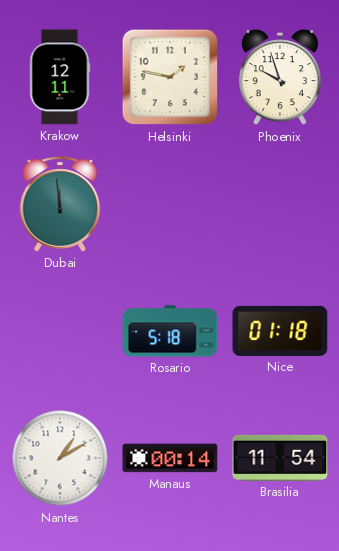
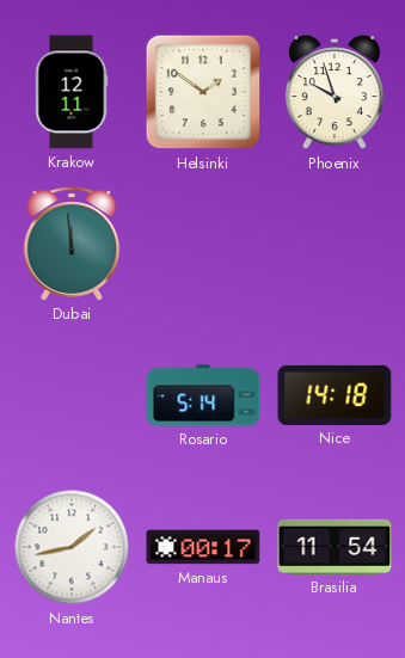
Helsinki: 1:47 -> 1:51
Rosario: 5:18 -> 5:14
Nice: 01:18 -> 14:18
Nantes: 1:10 -> 1:43
Manaus: 00:14 -> 00:17
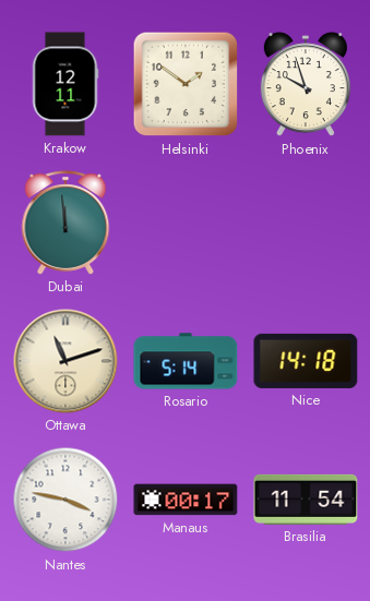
Ottawa: none -> 11:12
Nantes: 1:43 -> 3:47
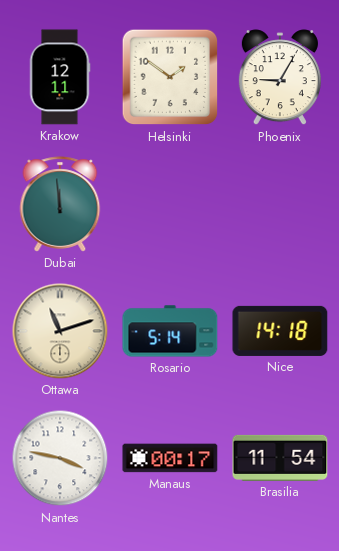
Phoenix: 9:57 -> 9:05
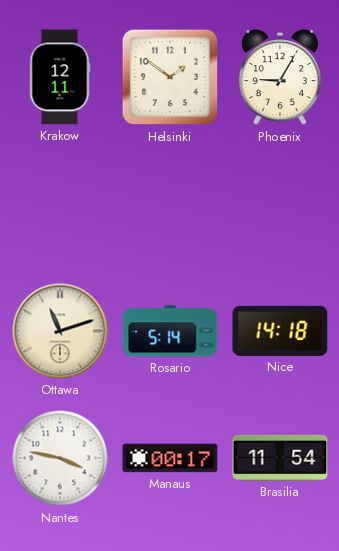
Dubai: 11:59 -> none
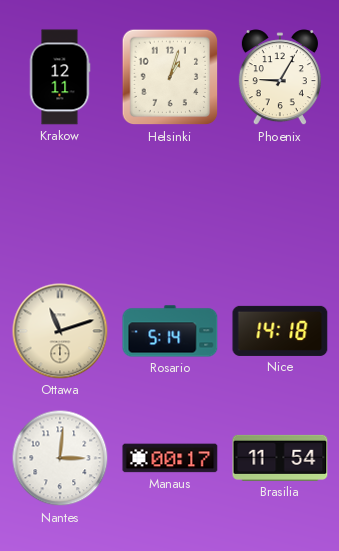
Helsinki: 1:51 -> 1:03
Nantes: 3:47 -> 3:01
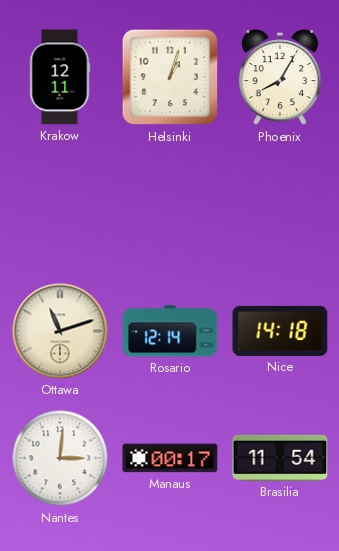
Phoenix: 9:05 -> 8:05
Rosario: 5:14 -> 12:14
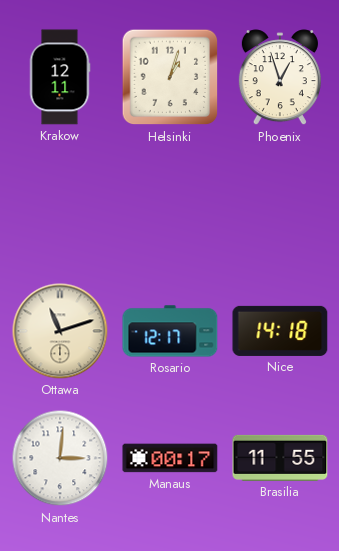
Phoenix: 8:05 -> 12:57
Rosario: 12:14 -> 12:17
Brasilia: 11:54 -> 11:55
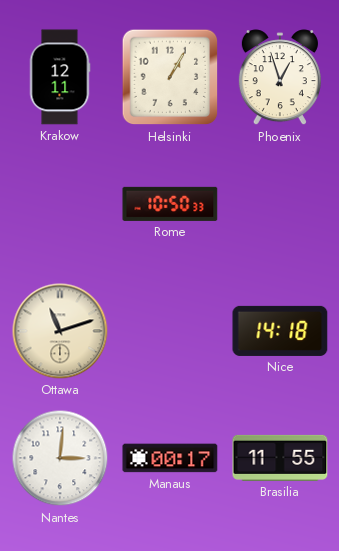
Helsinki: 1:03 -> 1:05
Rome: none -> 10:50
Rosario: 12:17 -> none
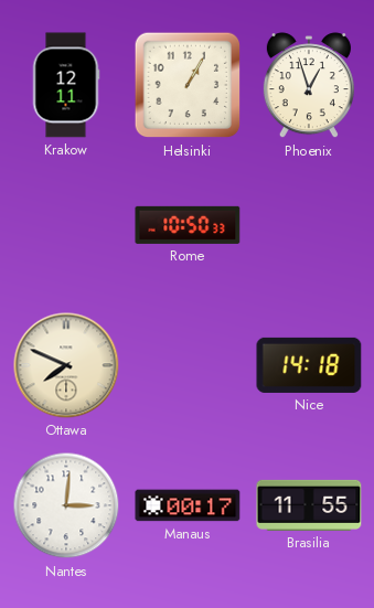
Ottawa: 11:12 -> 7:49
